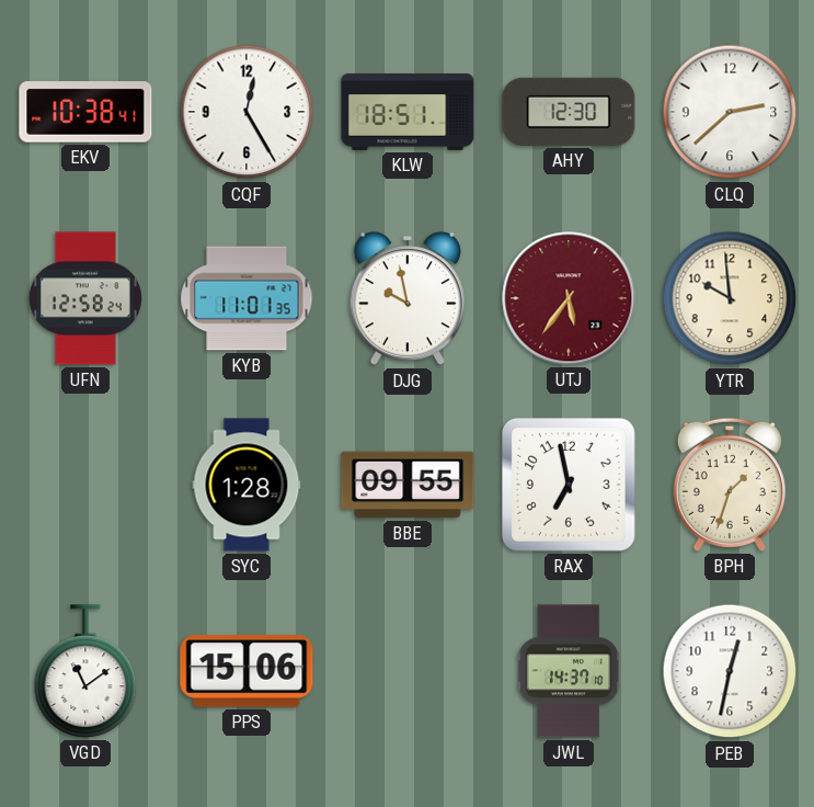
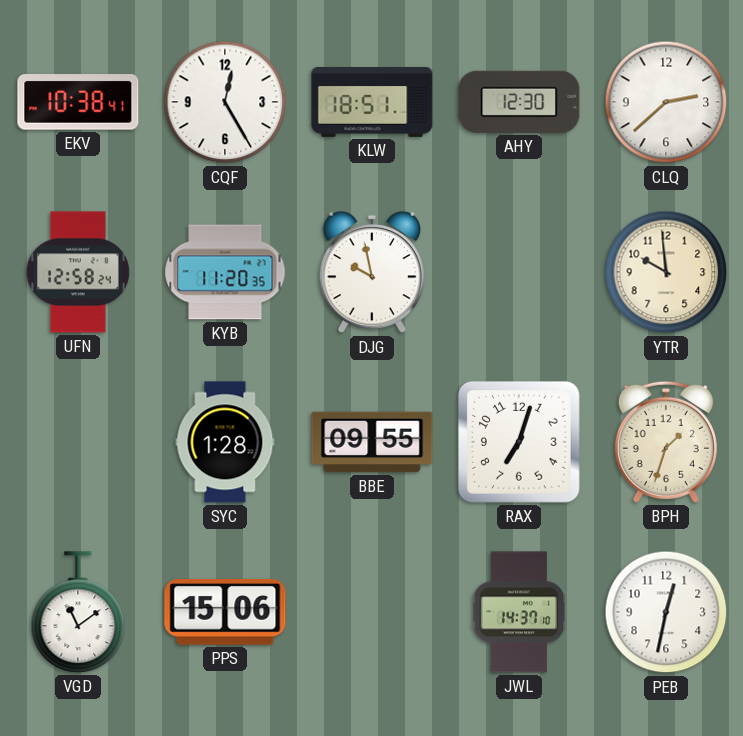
KYB: 11:01 -> 11:20
UTJ: 5:36 -> none
RAX: 6:58 -> 7:03
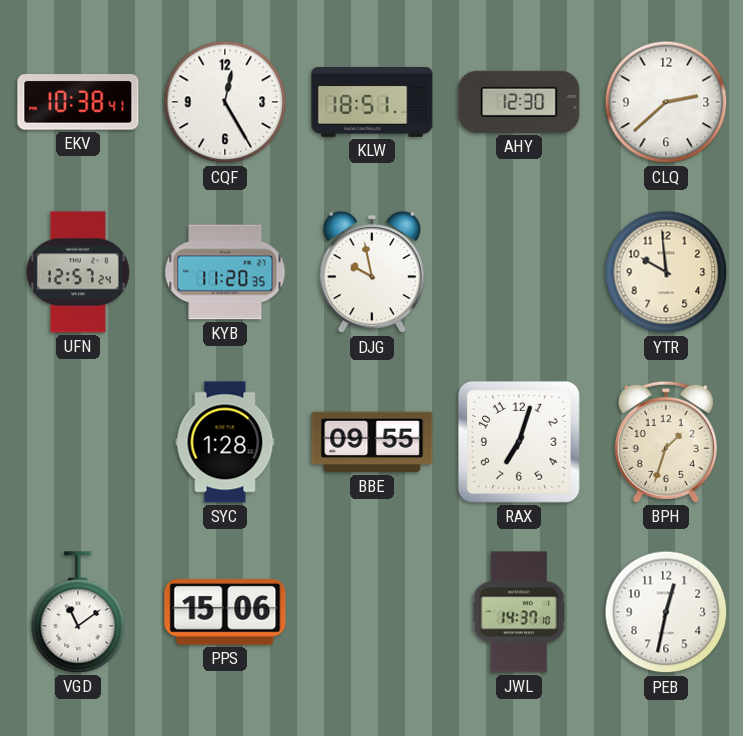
UFN: 12:58 -> 12:57
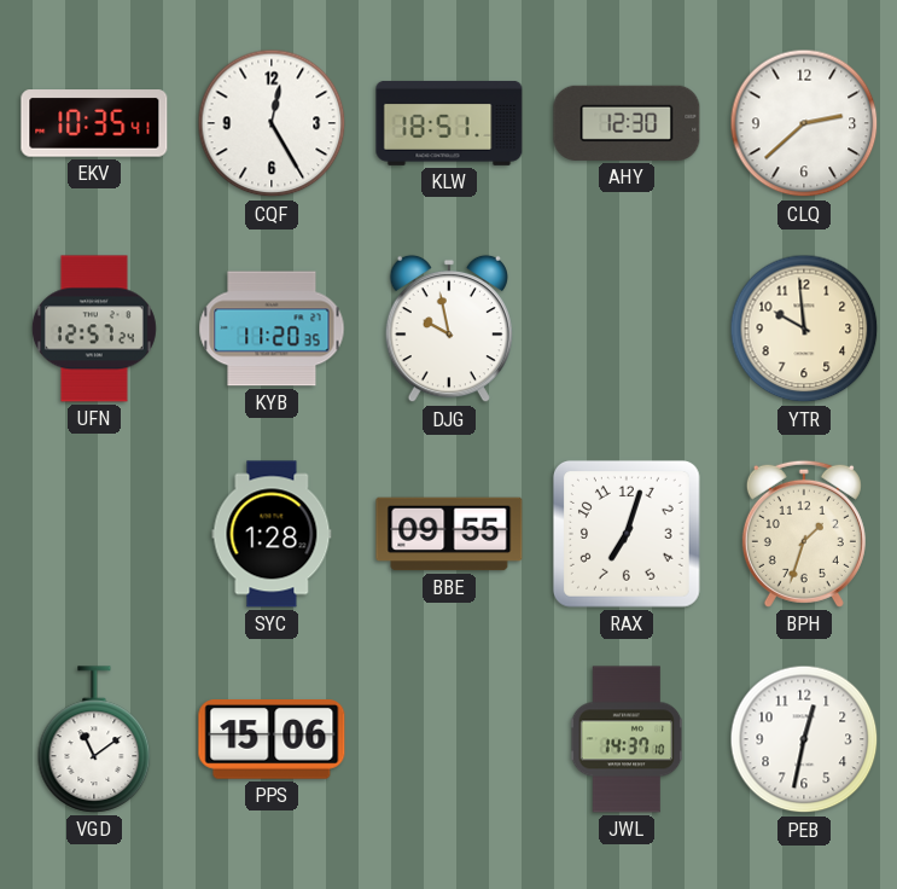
EKV: 10:38 -> 10:35
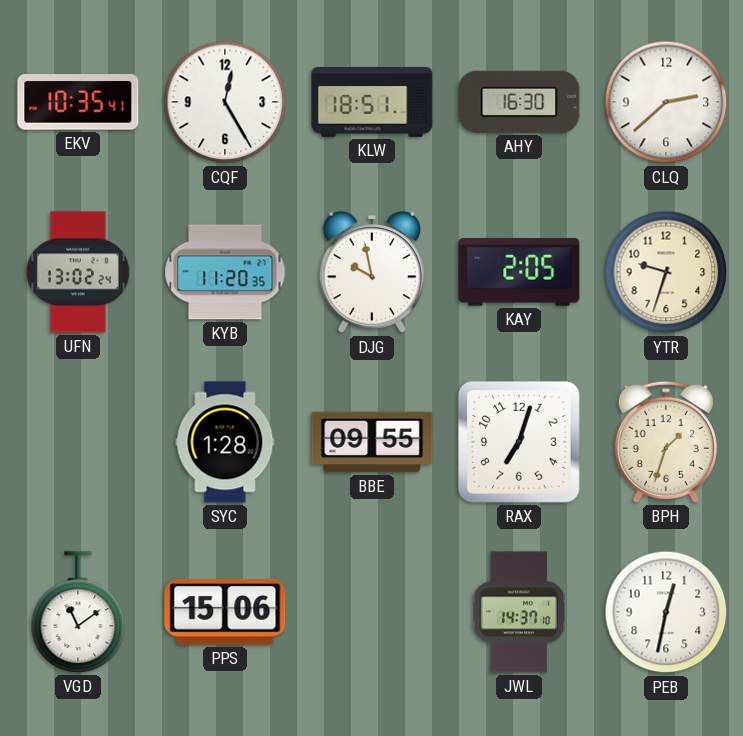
AHY: 12:30 -> 16:30
UFN: 12:57 -> 13:02
KAY: none -> 2:05
YTR: 9:59 -> 9:33
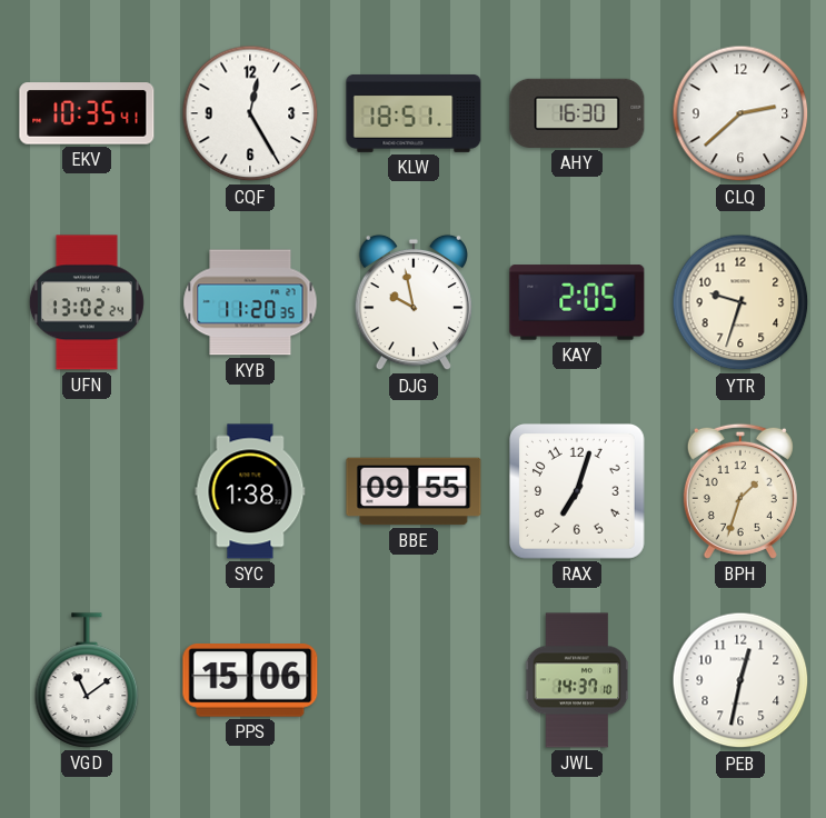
SYC: 1:28 -> 1:38
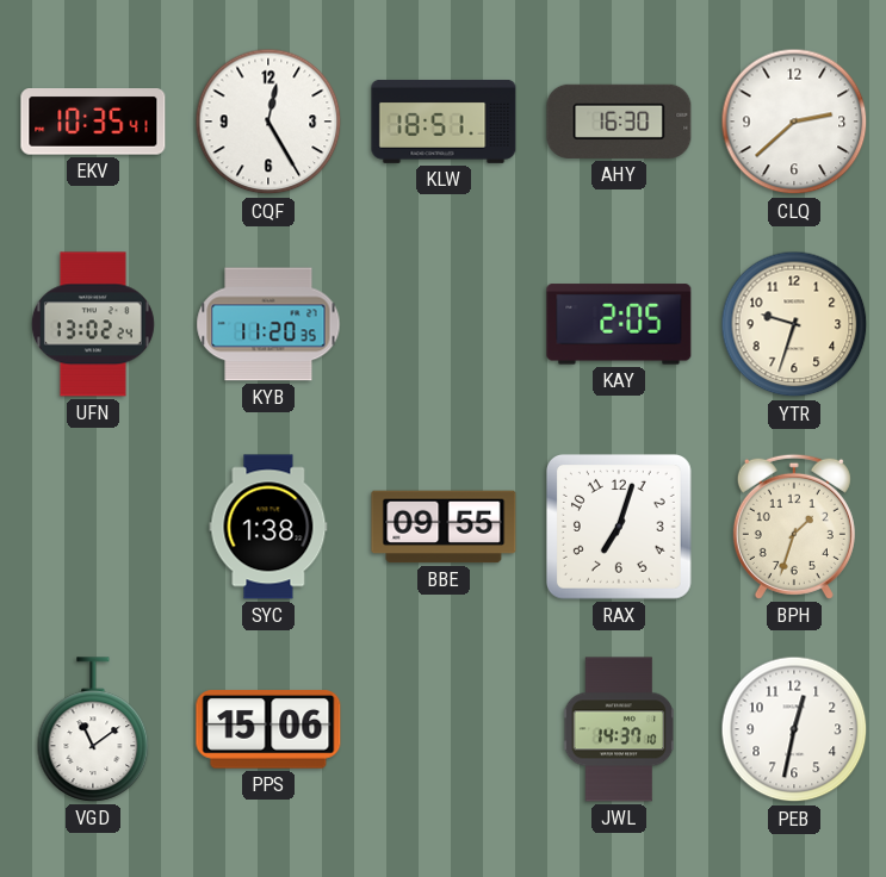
DJG: 9:58 -> none
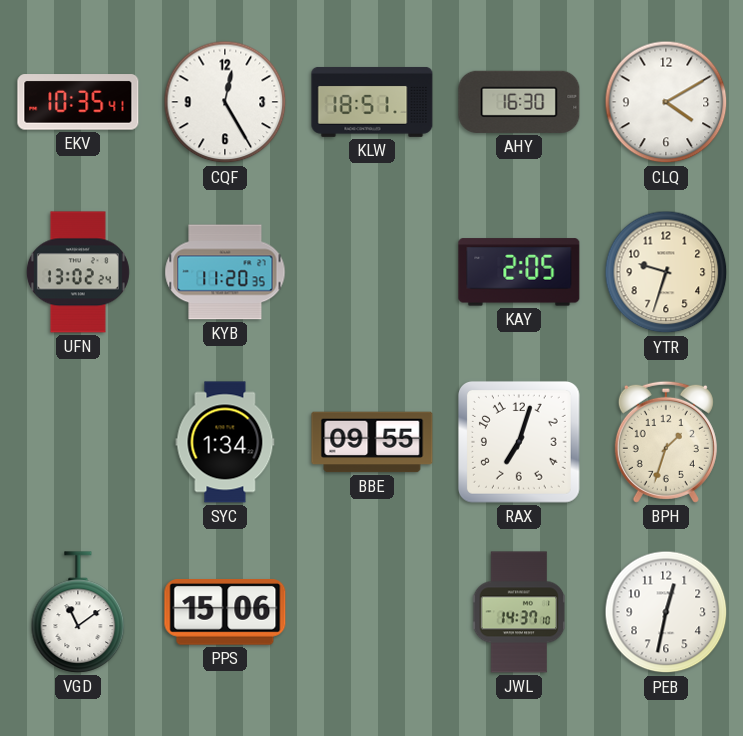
CLQ: 2:38 -> 4:10
SYC: 1:38 -> 1:34
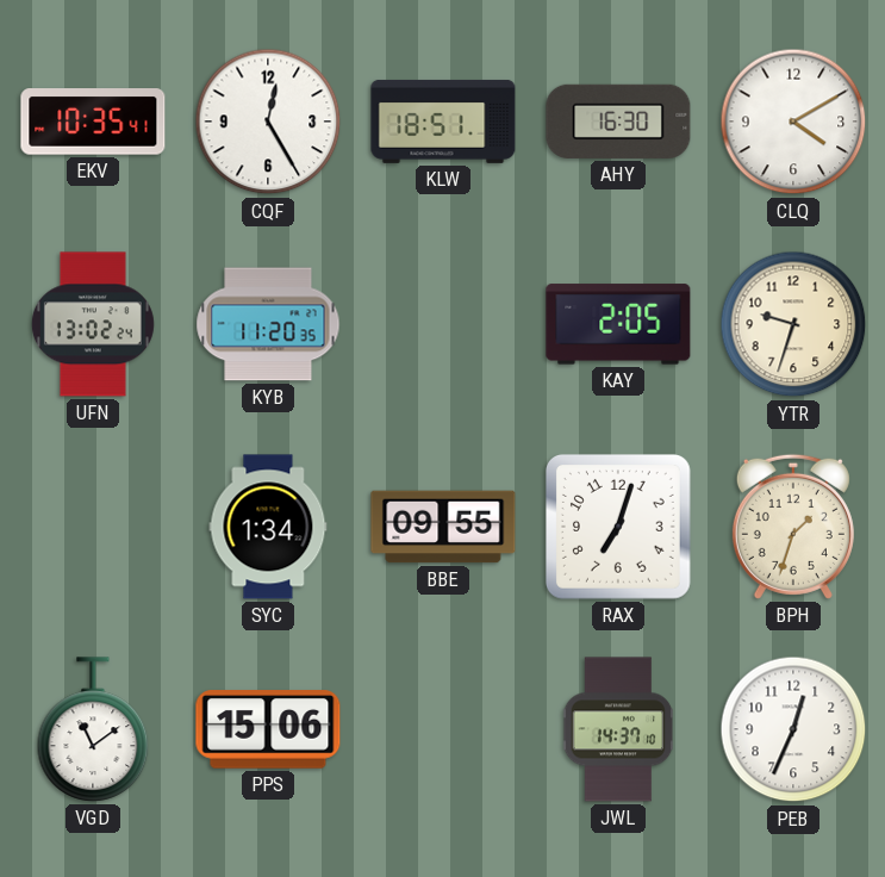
PEB: 12:32 -> 12:34
